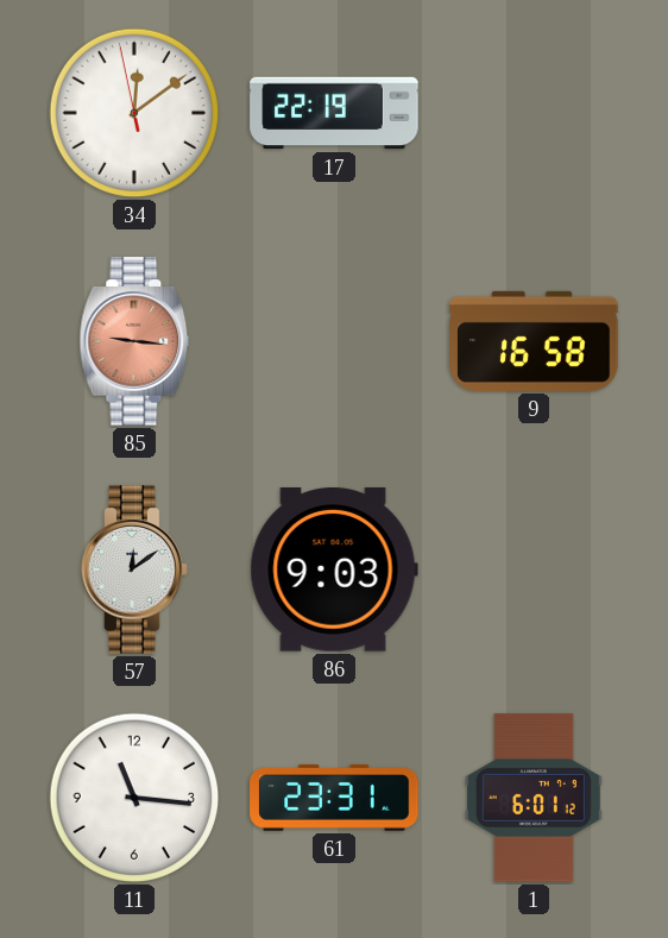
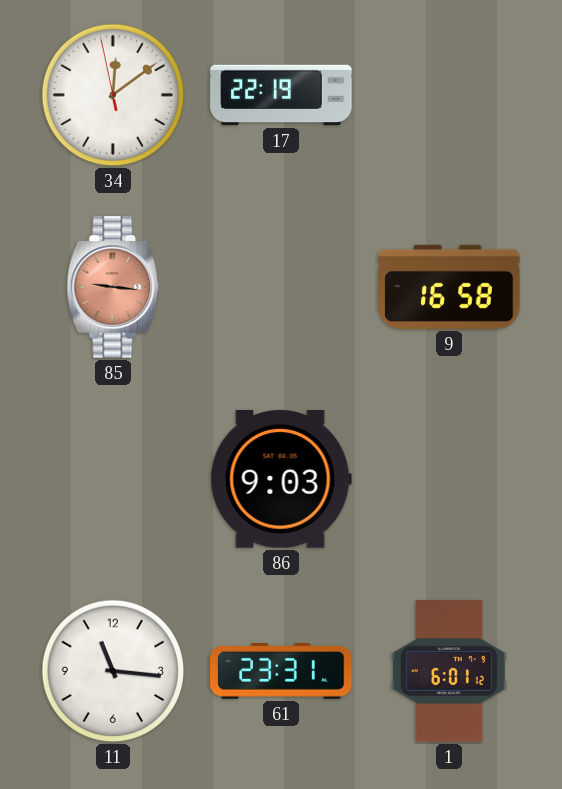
57: 12:09 -> none
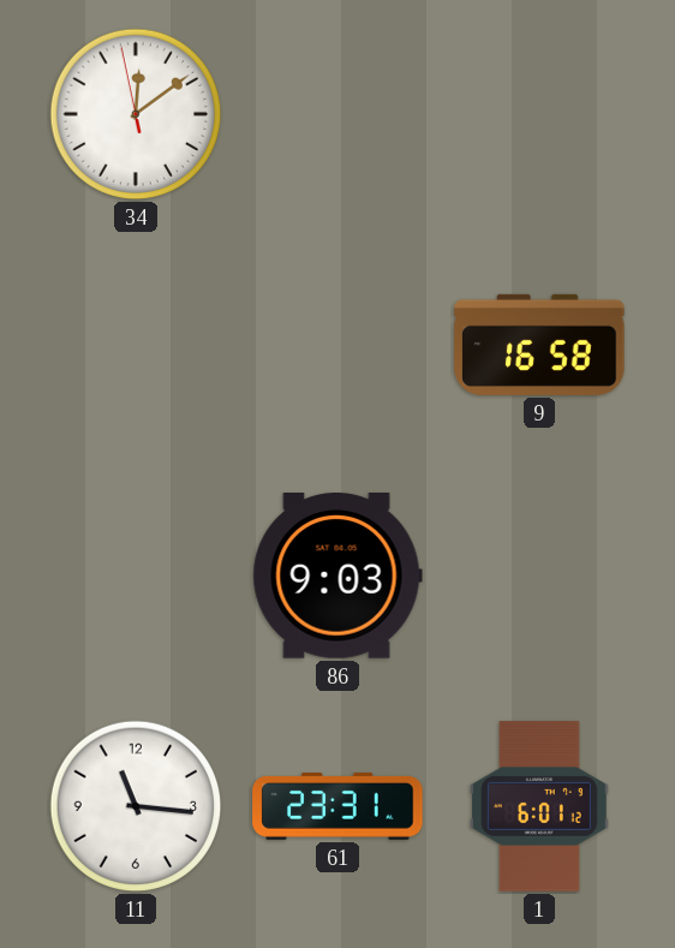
17: 22:19 -> none
85: 9:16 -> none
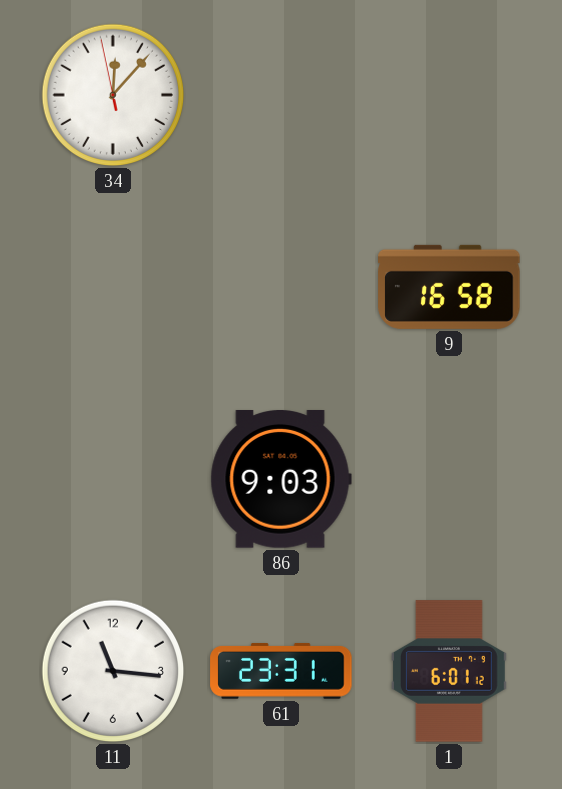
34: 12:08 -> 12:06
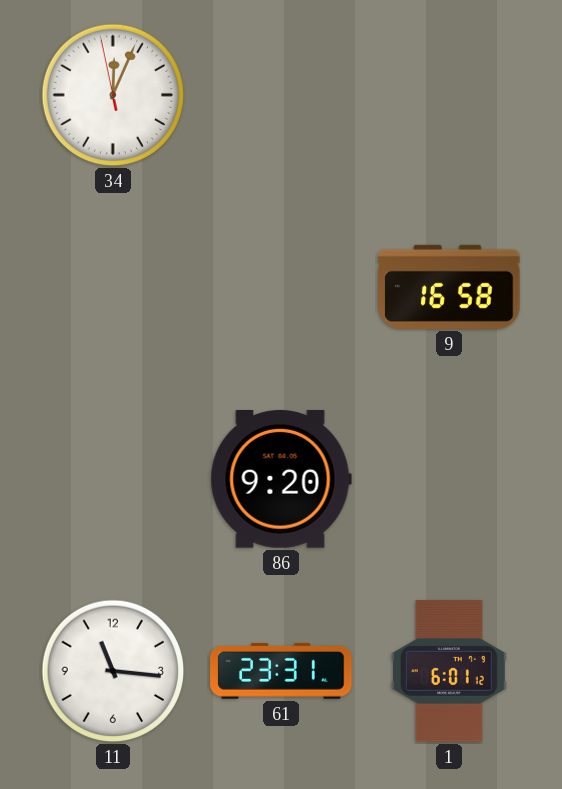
34: 12:06 -> 12:03
86: 9:03 -> 9:20
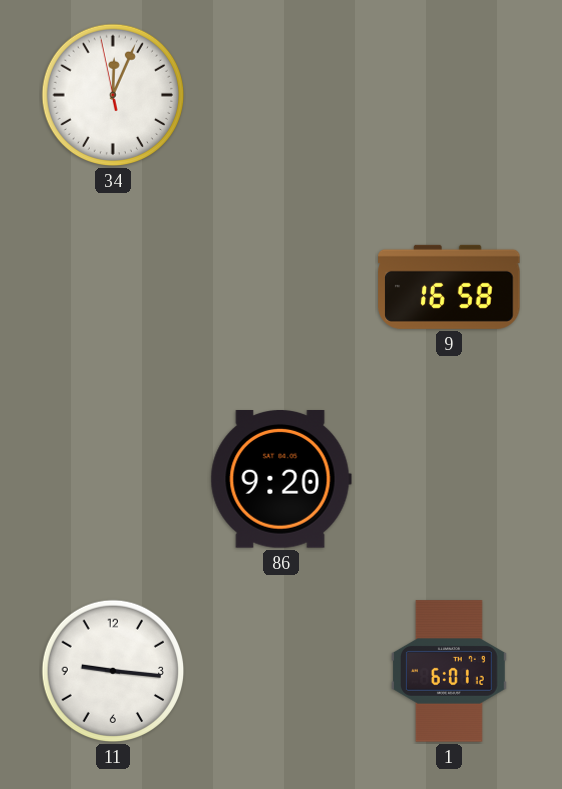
11: 11:16 -> 9:16
61: 23:31 -> none
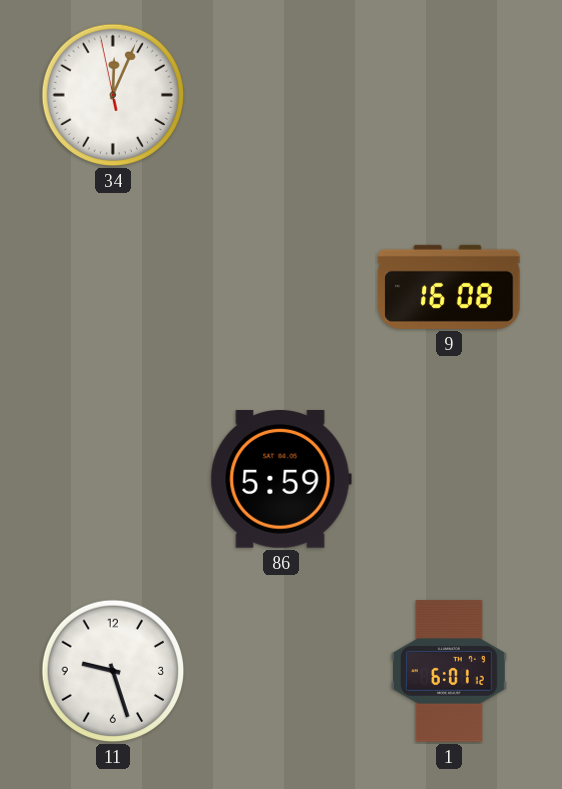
9: 16:58 -> 16:08
86: 9:20 -> 5:59
11: 9:16 -> 9:27
